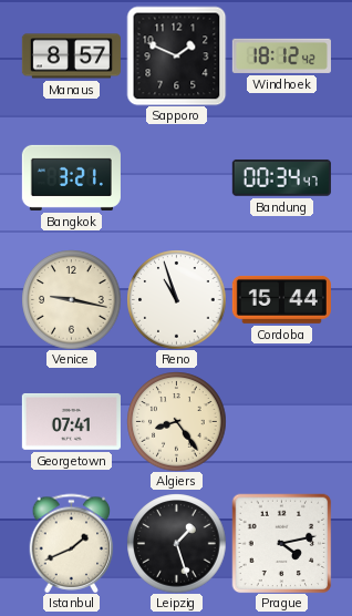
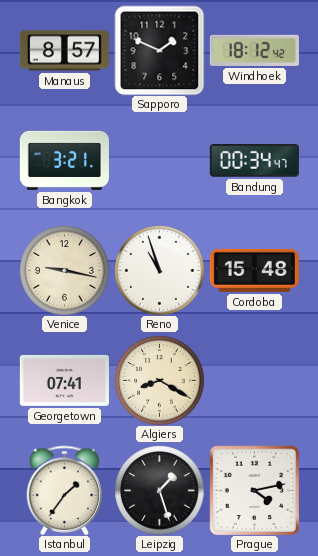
Cordoba: 15:44 -> 15:48
Algiers: 8:24 -> 8:20
Istanbul: 1:41 -> 1:36
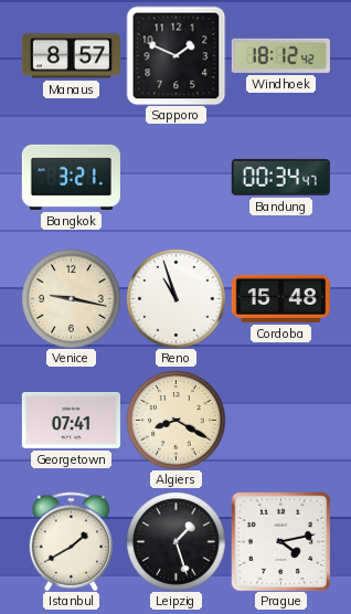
Istanbul: 1:36 -> 1:40
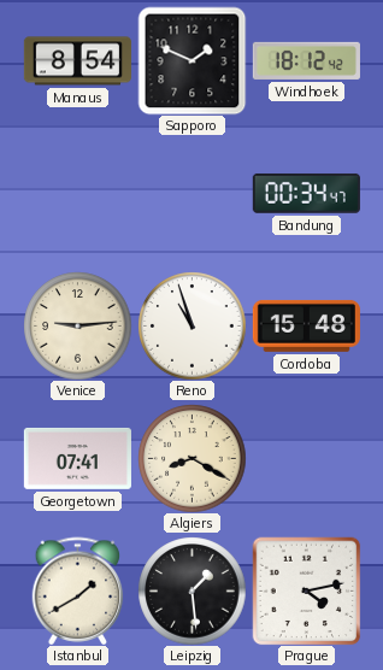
Manaus: 8:57 -> 8:54
Bangkok: 3:21 -> none
Venice: 9:17 -> 9:14
Leipzig: 1:27 -> 1:29
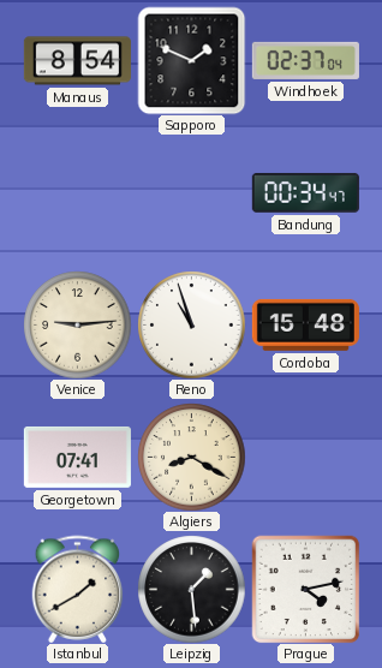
Windhoek: 18:12 -> 02:37
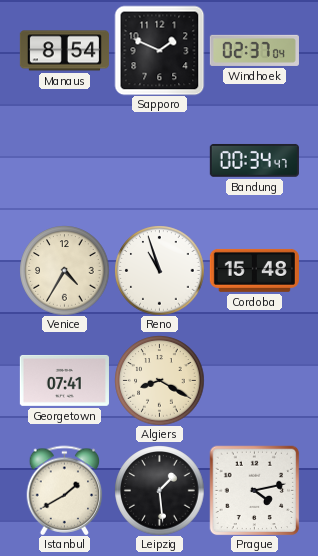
Venice: 9:14 -> 4:35
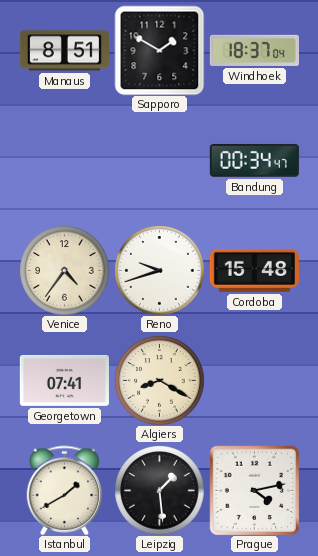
Manaus: 8:54 -> 8:51
Sapporo: 1:49 -> 1:50
Windhoek: 02:37 -> 18:37
Venice: 4:35 -> 4:36
Reno: 10:57 -> 9:42
